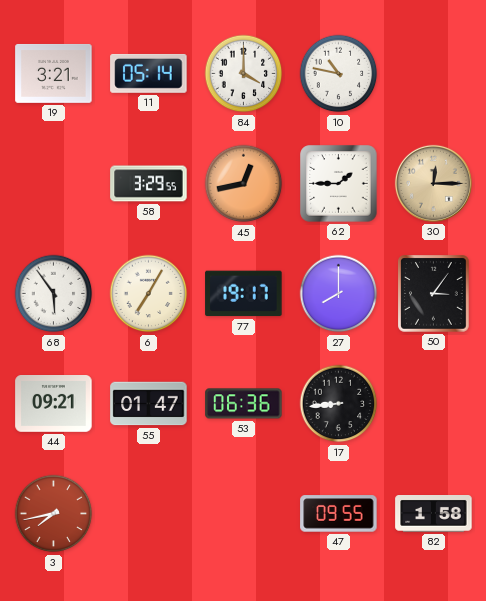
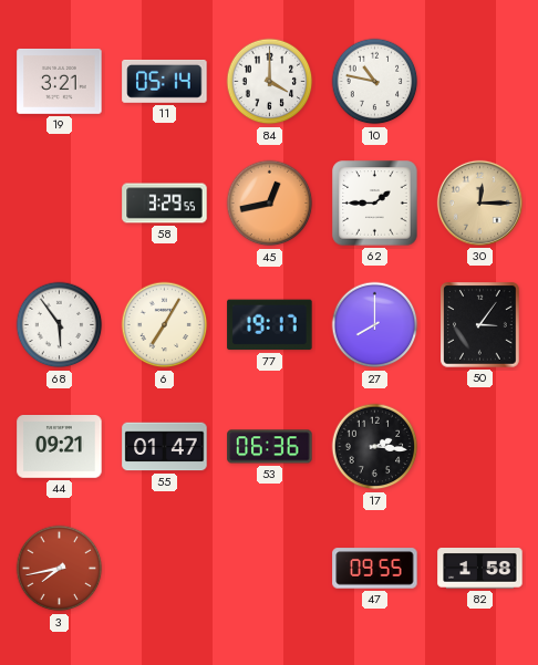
17: 8:44 -> 2:16
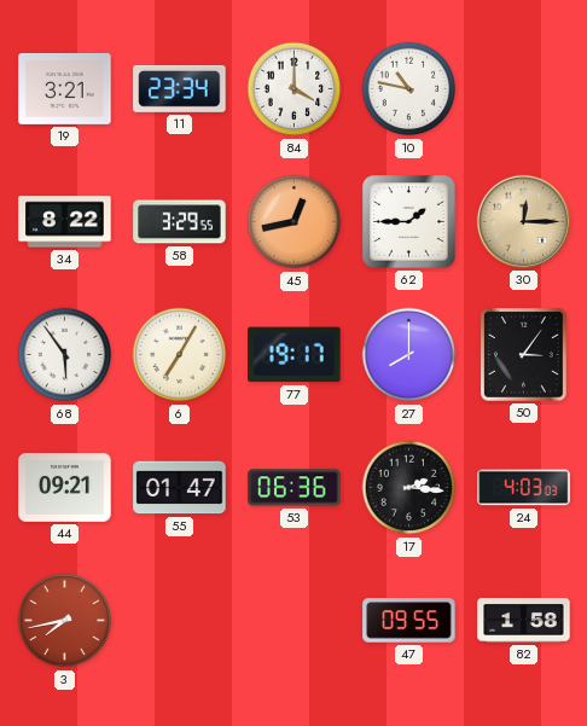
11: 05:14 -> 23:34
34: none -> 8:22
24: none -> 4:03
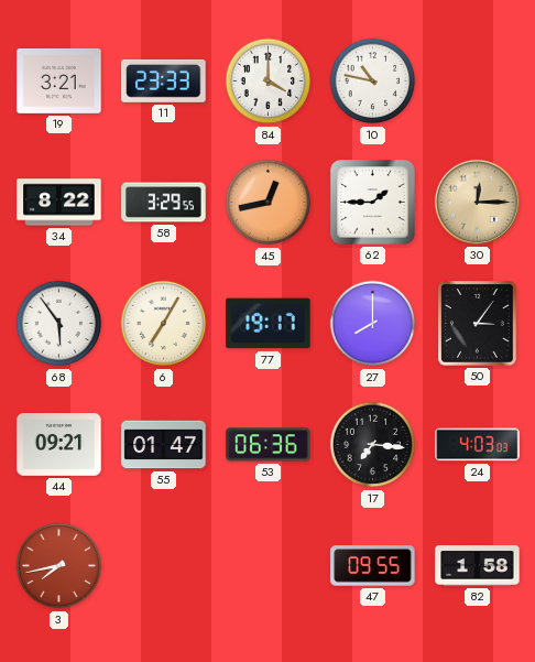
11: 23:34 -> 23:33
17: 2:16 -> 7:16
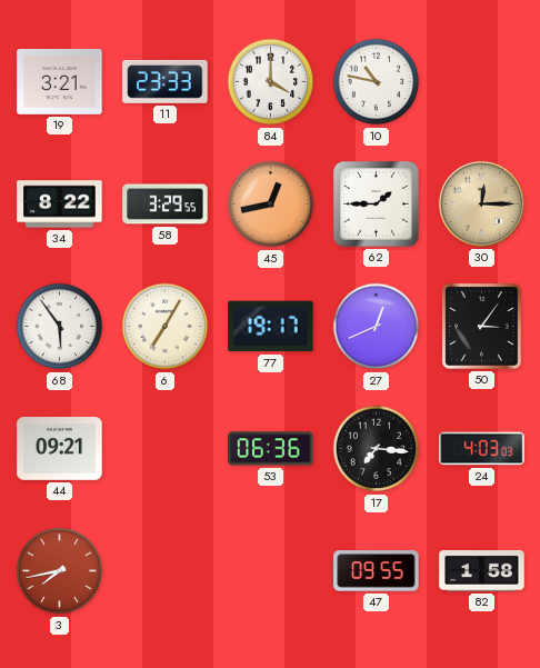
27: 8:00 -> 12:41
55: 01:47 -> none
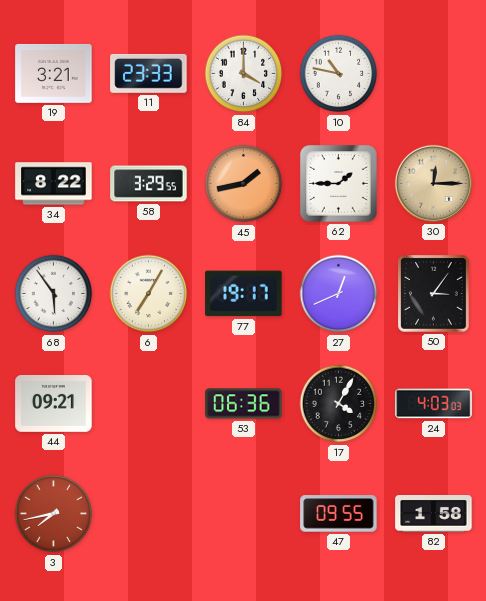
45: 12:43 -> 1:43
17: 7:16 -> 4:05
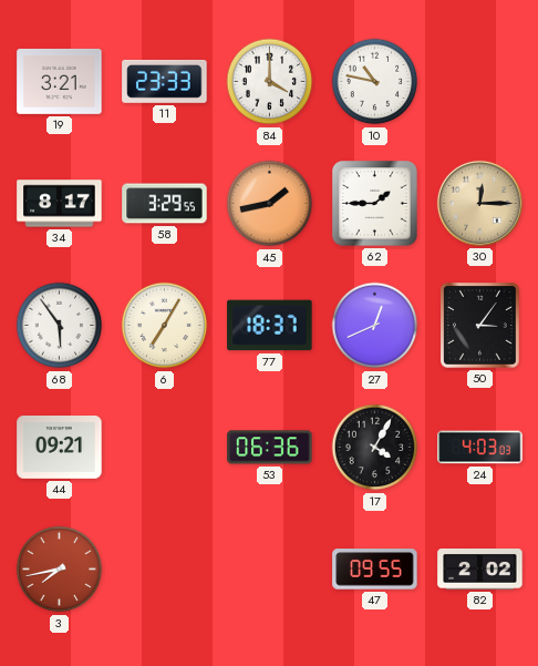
34: 8:22 -> 8:17
77: 19:17 -> 18:37
82: 1:58 -> 2:02
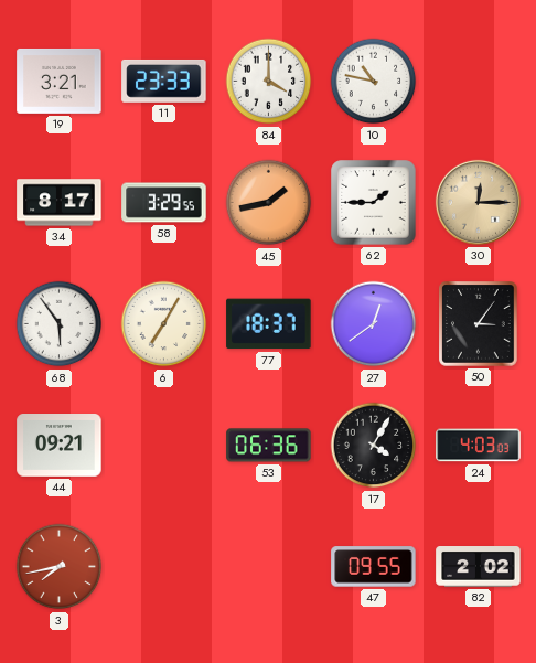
27: 12:41 -> 12:39
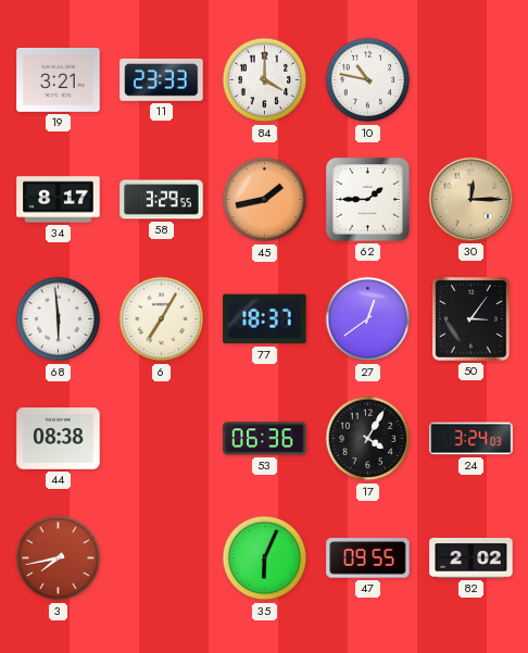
68: 5:54 -> 5:59
44: 09:21 -> 08:38
24: 4:03 -> 3:24
35: none -> 6:04
